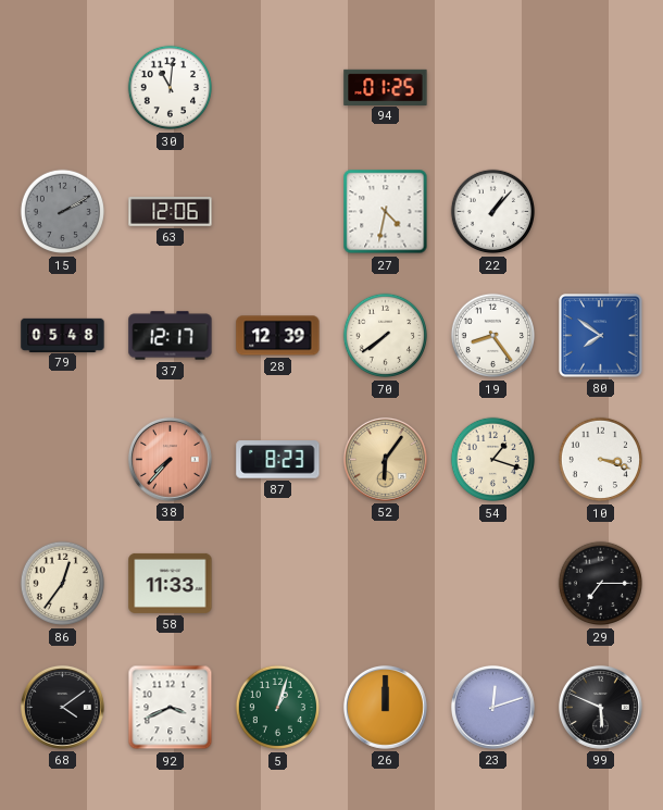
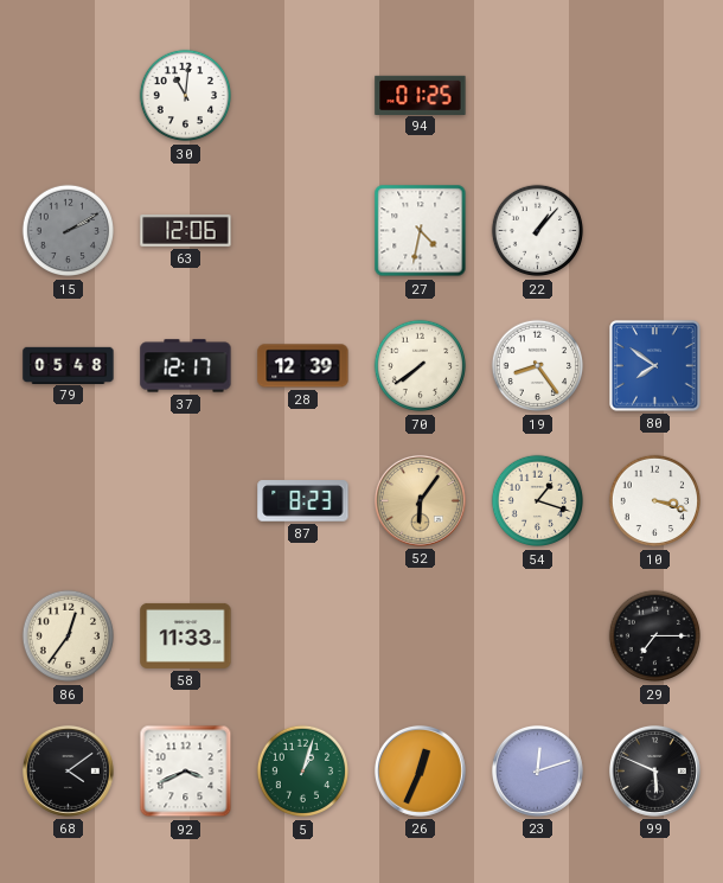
38: 7:37 -> none
26: 12:00 -> 12:34
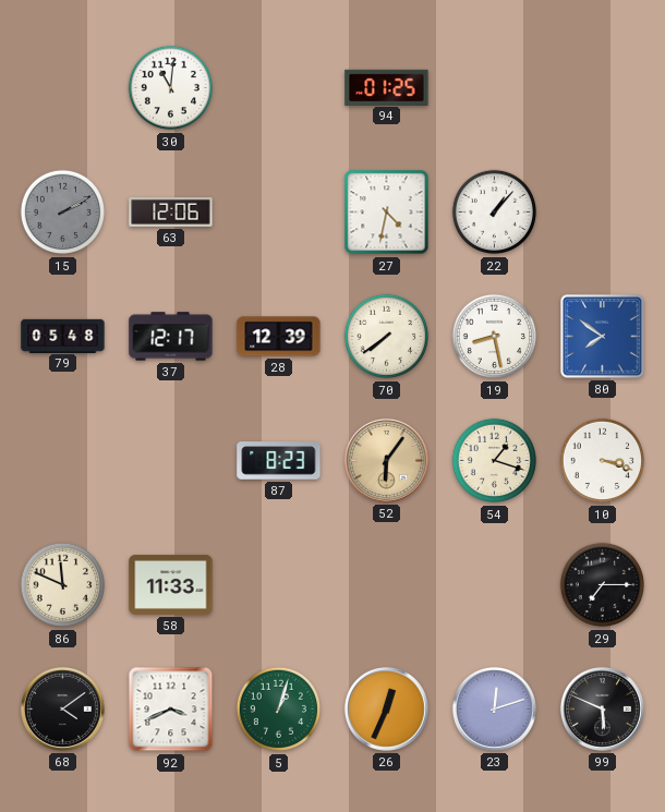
19: 8:24 -> 8:28
86: 12:36 -> 11:49
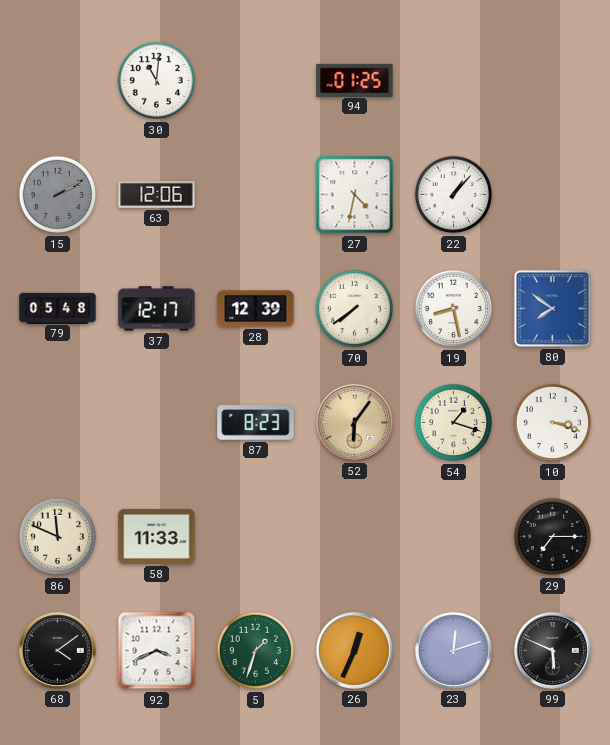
5: 1:03 -> 1:33
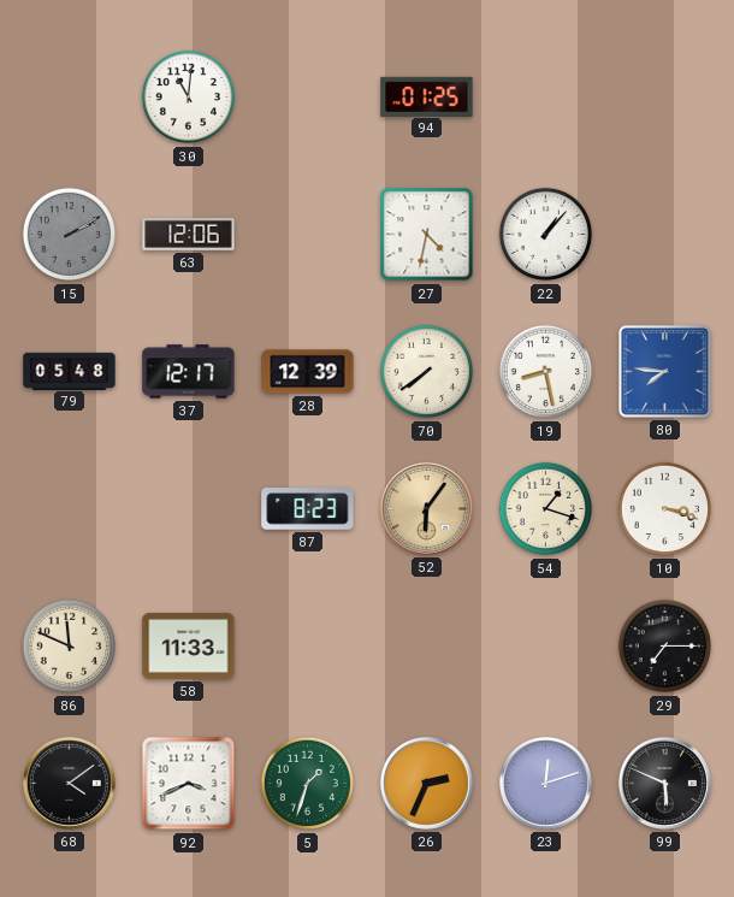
80: 7:51 -> 7:46
26: 12:34 -> 2:34
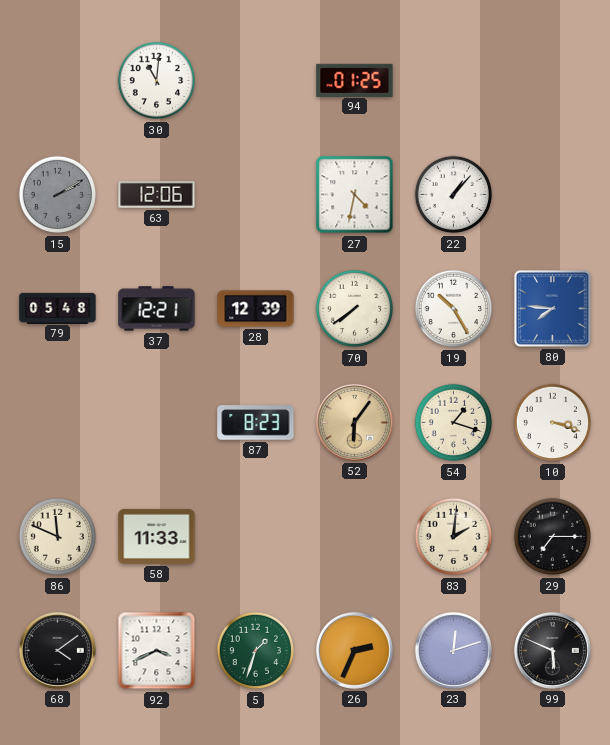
37: 12:17 -> 12:21
19: 8:28 -> 10:25
83: none -> 2:01
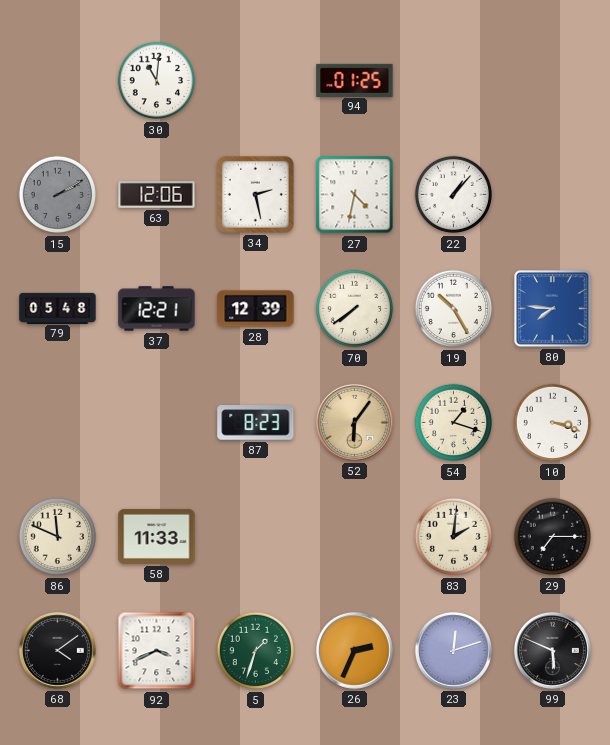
34: none -> 2:28
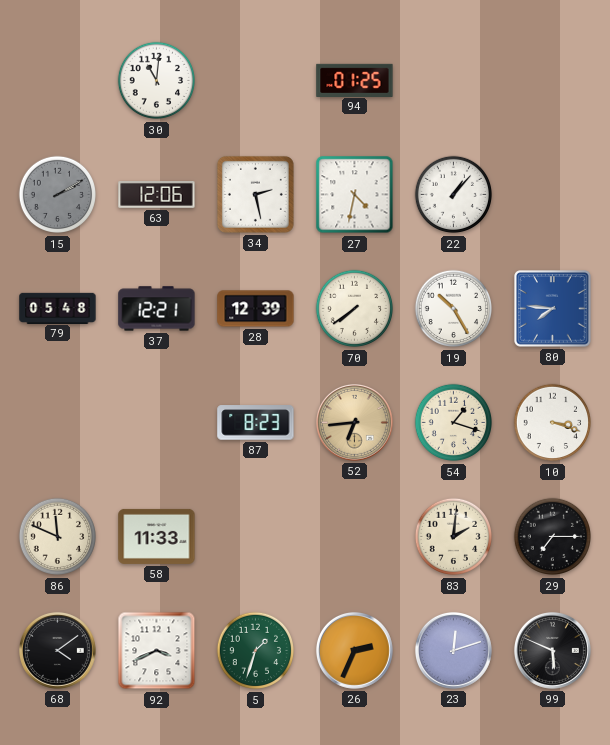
52: 6:06 -> 6:44
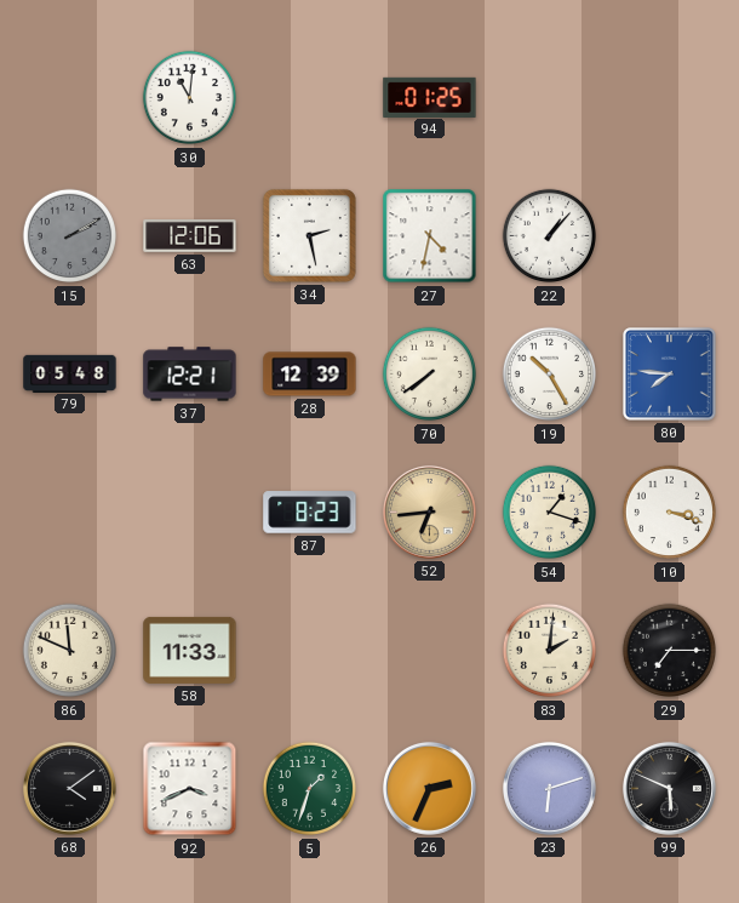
23: 12:12 -> 6:12
